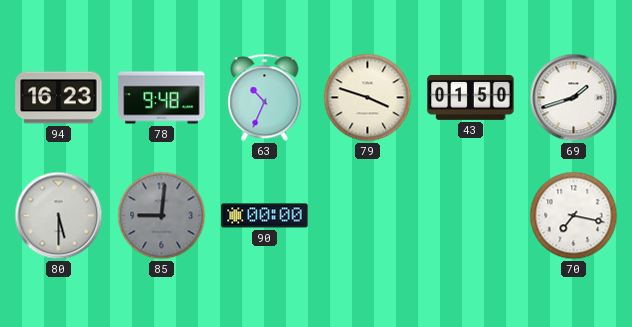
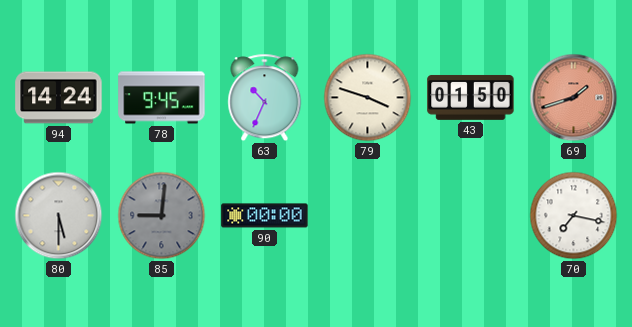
94: 16:23 -> 14:24
78: 9:48 -> 9:45
69 dial: white -> salmon
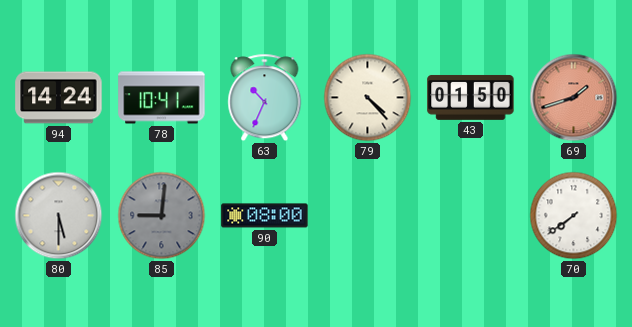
78: 9:45 -> 10:41
79: 3:48 -> 4:23
90: 00:00 -> 08:00
70: 7:17 -> 7:39
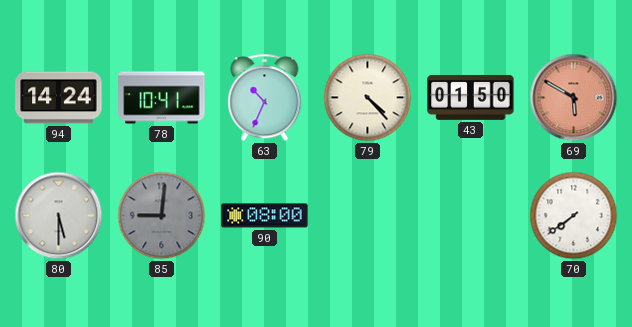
69: 1:42 -> 5:50
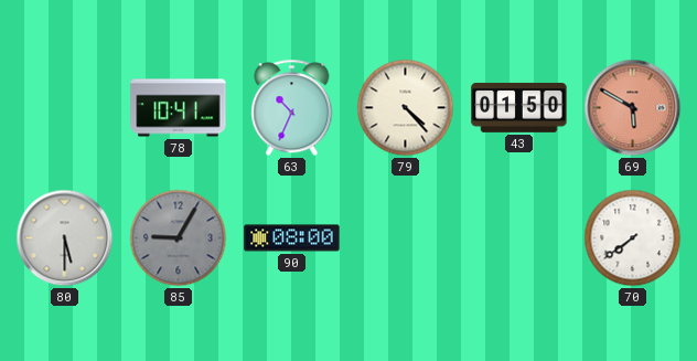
94: 14:24 -> none
85: 9:01 -> 9:05
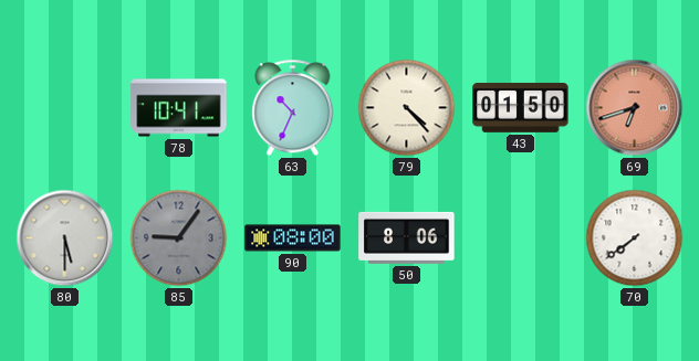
69: 5:50 -> 6:42
85: 9:05 -> 9:06
50: none -> 8:06
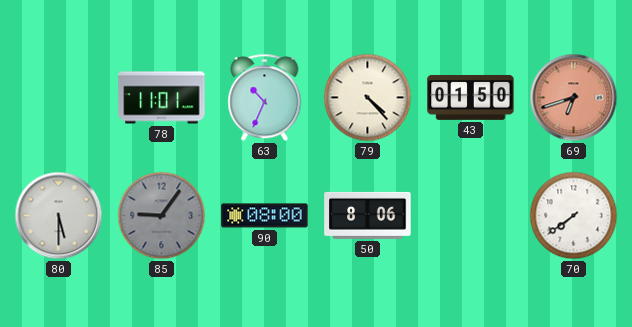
78: 10:41 -> 11:01
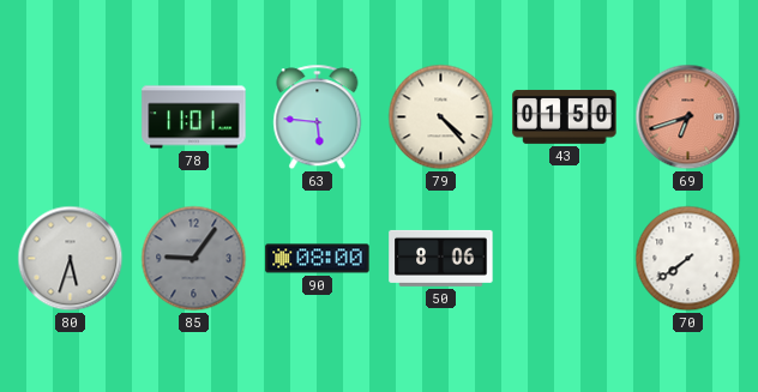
63: 10:34 -> 5:46
80: 5:30 -> 5:33
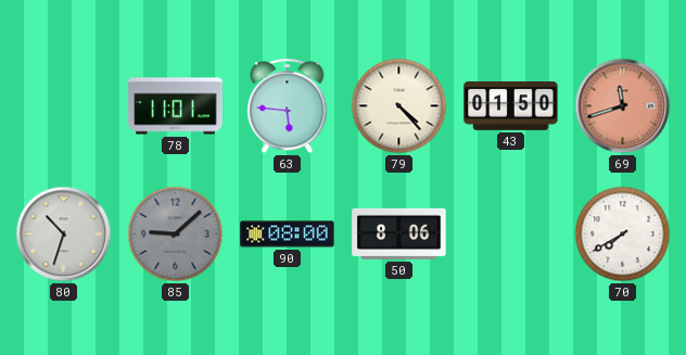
69: 6:42 -> 11:42
80: 5:33 -> 10:33
85: 9:06 -> 9:08
70: 7:39 -> 7:40
